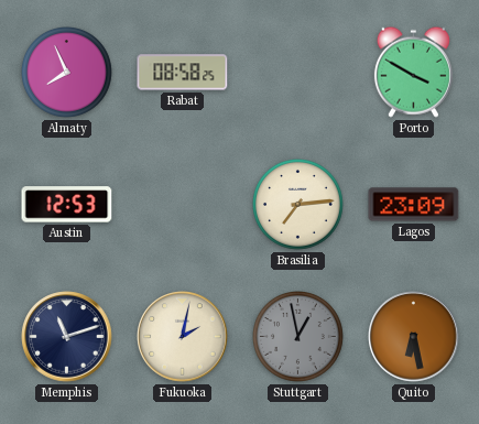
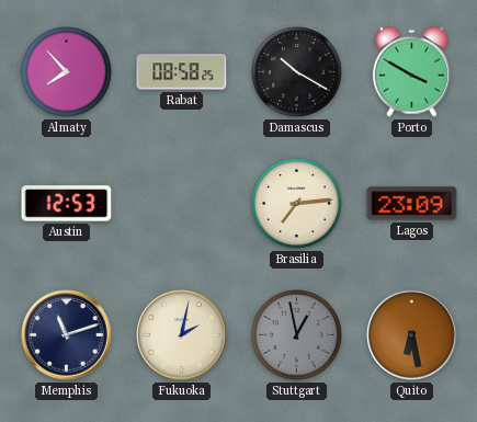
Almaty: 7:56 -> 7:53
Damascus: none -> 10:20
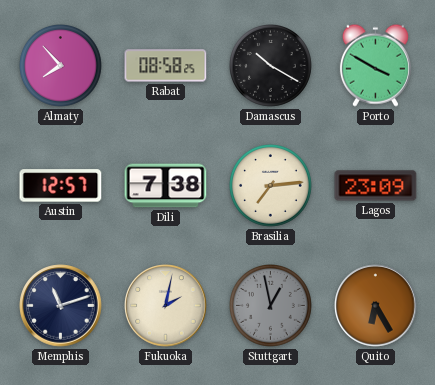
Austin: 12:53 -> 12:57
Dili: none -> 7:38
Quito: 6:28 -> 6:25
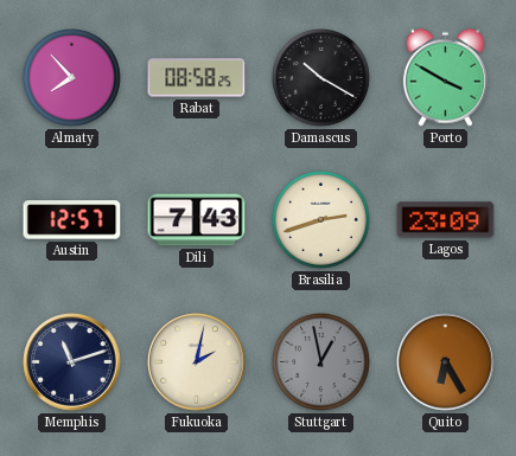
Dili: 7:38 -> 7:43
Brasilia: 7:14 -> 2:42
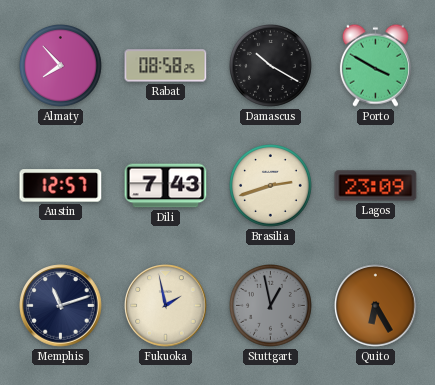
Fukuoka: 2:02 -> 1:58
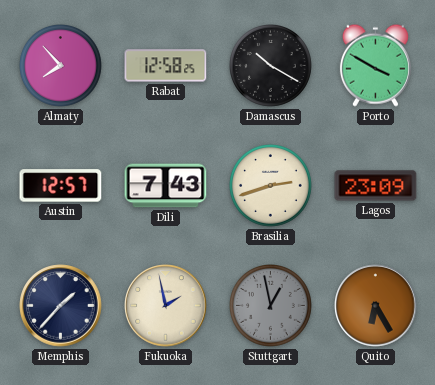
Rabat: 08:58 -> 12:58
Memphis: 11:12 -> 1:37
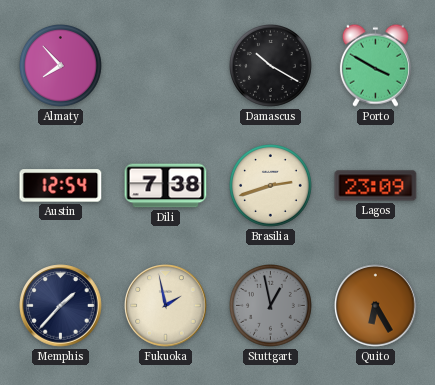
Rabat: 12:58 -> none
Austin: 12:57 -> 12:54
Dili: 7:43 -> 7:38
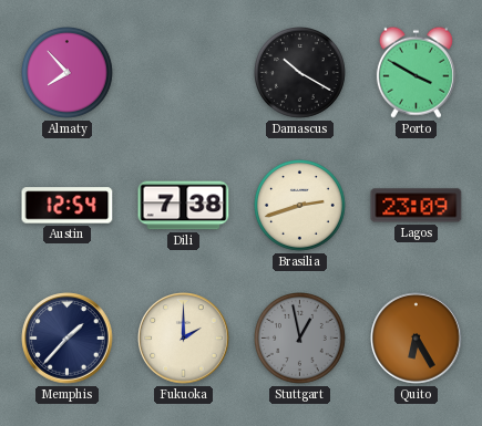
Fukuoka: 1:58 -> 2:00
